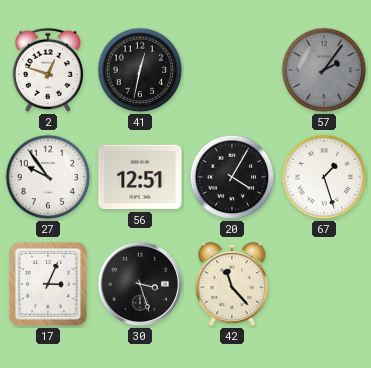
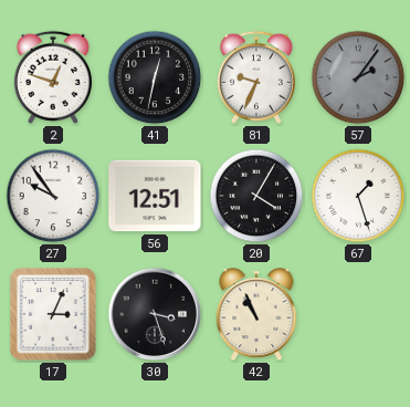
81: none -> 9:34
42: 11:23 -> 10:56
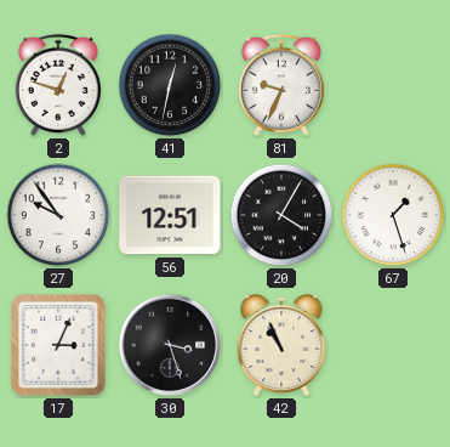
57: 2:06 -> none
